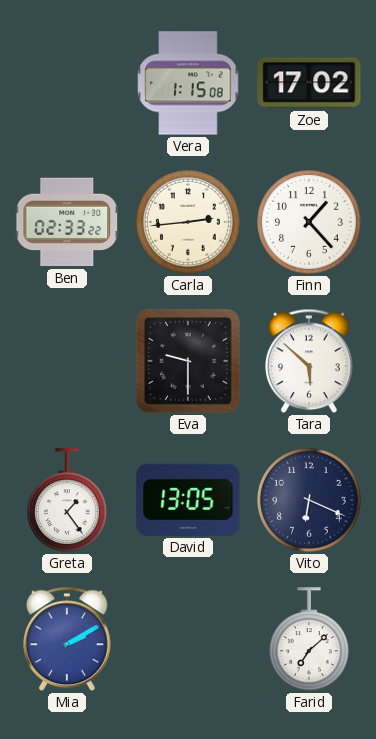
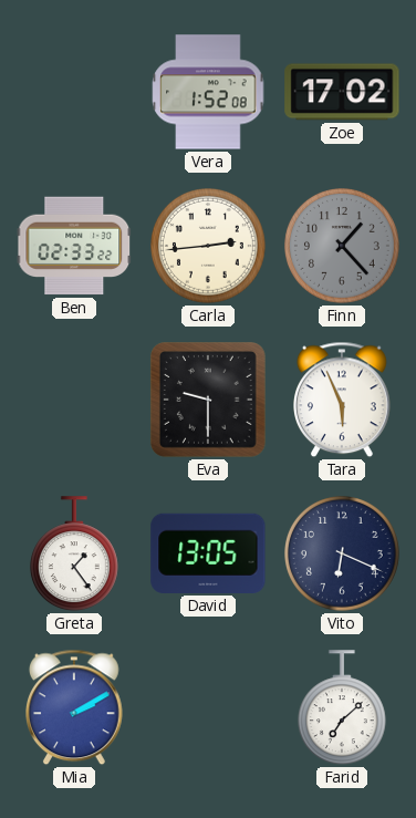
Vera: 1:15 -> 1:52
Finn dial: white -> grey
Tara: 5:52 -> 5:56
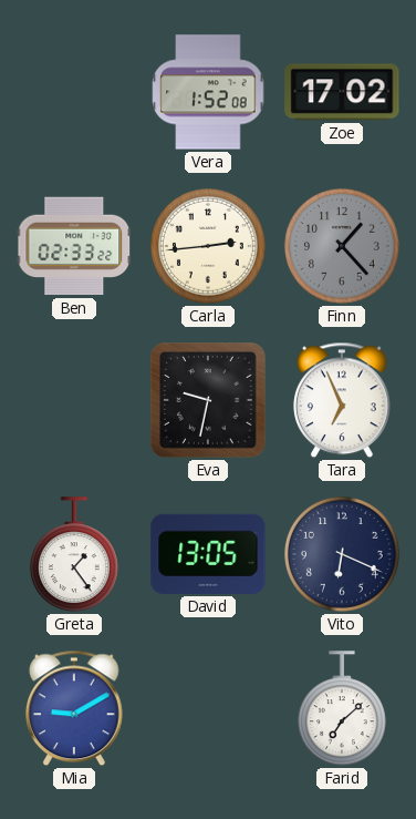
Eva: 9:30 -> 9:32
Tara: 5:56 -> 6:56
Mia: 2:10 -> 9:10
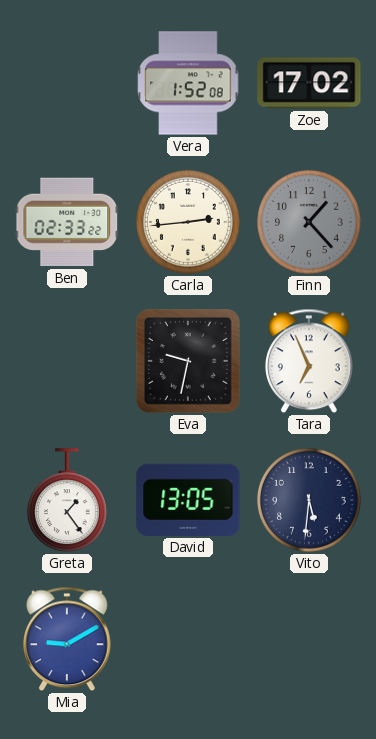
Vito: 6:19 -> 5:31
Farid: 7:08 -> none
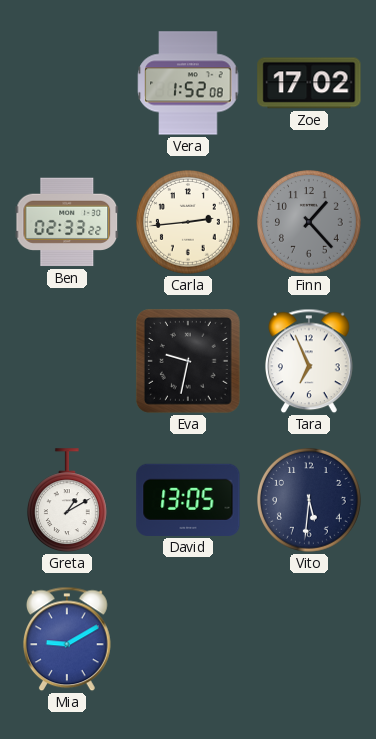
Greta: 1:24 -> 1:10
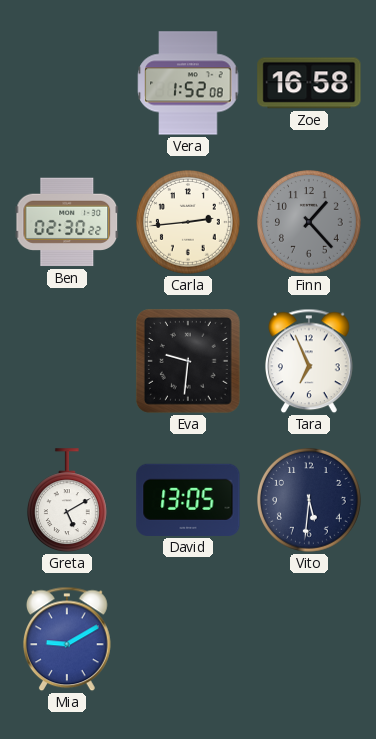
Zoe: 17:02 -> 16:58
Ben: 02:33 -> 02:30
Eva: 9:32 -> 9:31
Greta: 1:10 -> 5:10
